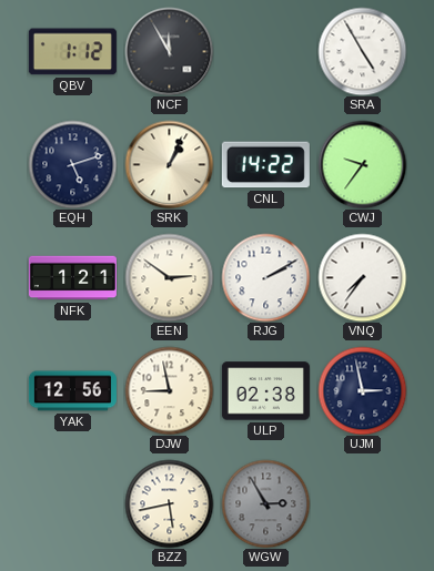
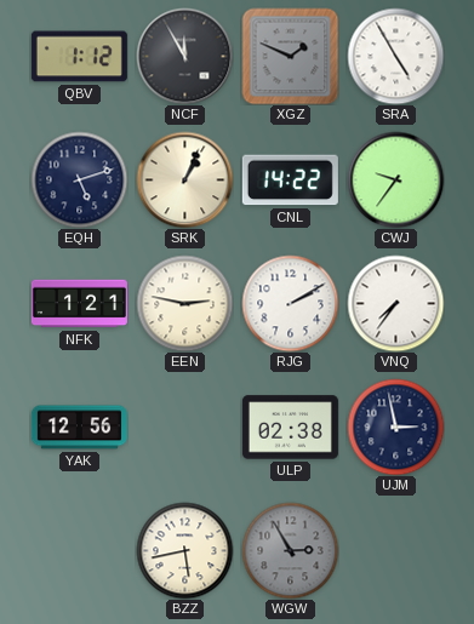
XGZ: none -> 1:49
EEN: 2:51 -> 2:47
DJW: 8:58 -> none
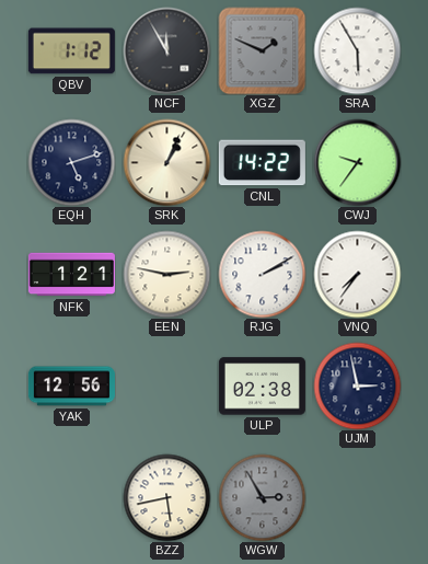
SRA: 4:55 -> 5:55
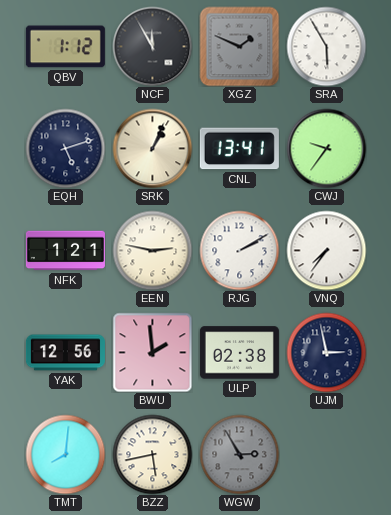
CNL: 14:22 -> 13:41
BWU: none -> 1:59
TMT: none -> 8:01
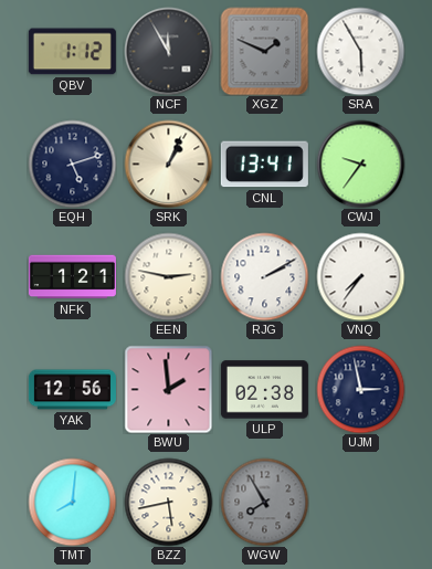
WGW: 2:55 -> 7:55
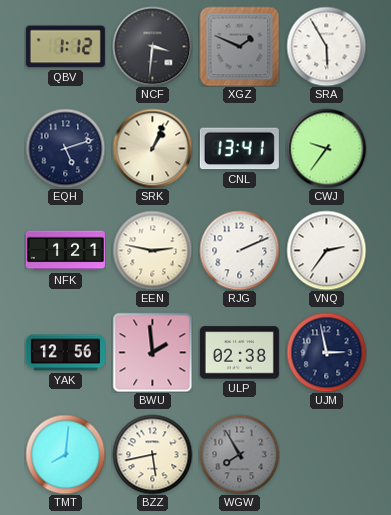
NCF: 11:55 -> 3:31
RJG: 2:10 -> 2:11
VNQ: 7:36 -> 2:36
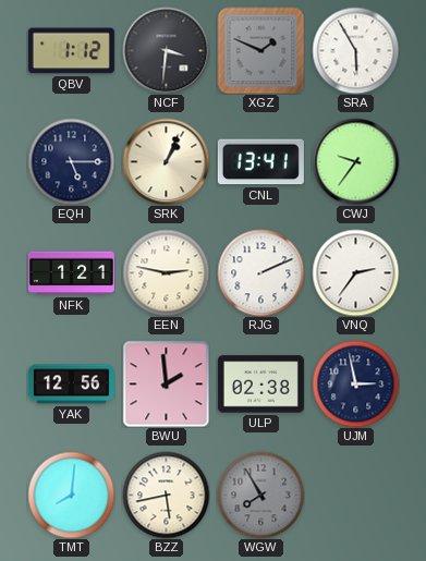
EQH: 5:12 -> 5:15
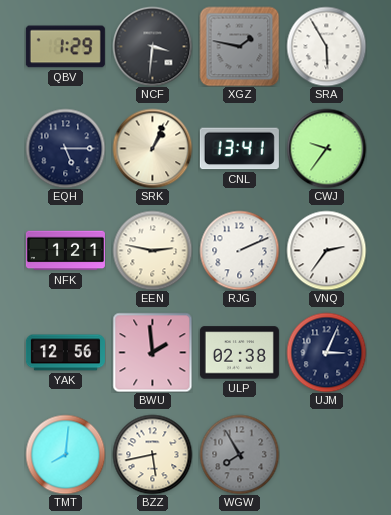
QBV: 1:12 -> 1:29
XGZ: 1:49 -> 1:47
UJM: 2:58 -> 3:04
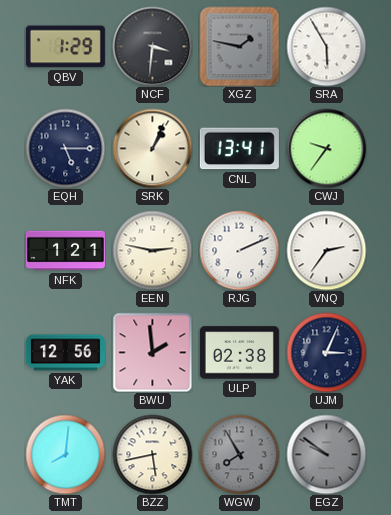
EGZ: none -> 9:51
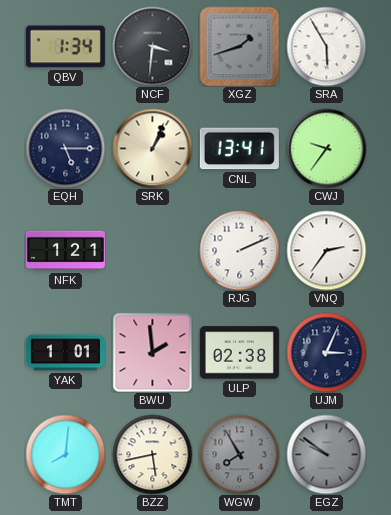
QBV: 1:29 -> 1:34
XGZ: 1:47 -> 1:42
EEN: 2:47 -> none
YAK: 12:56 -> 1:01
